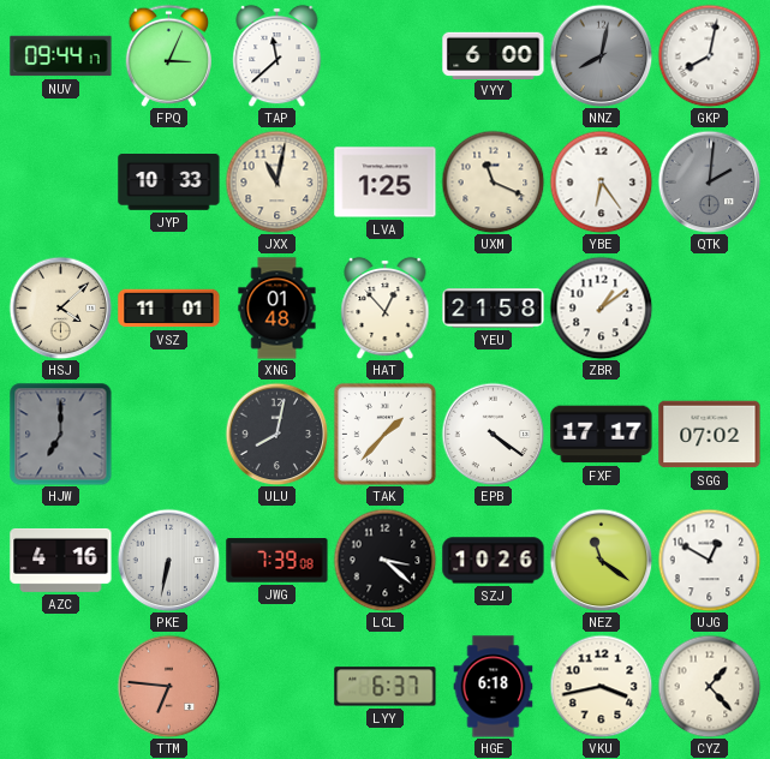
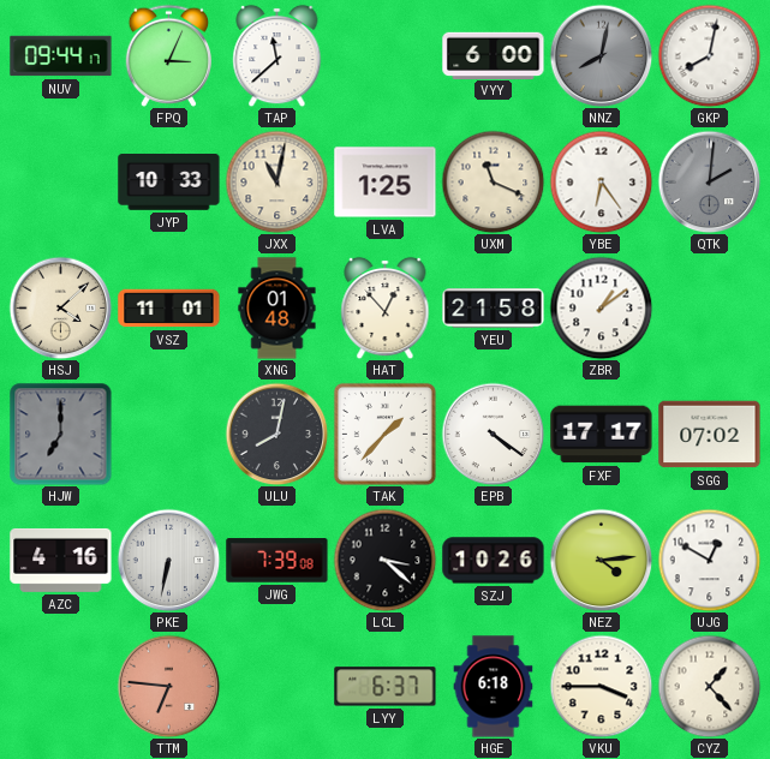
NEZ: 11:21 -> 4:14
VKU: 3:43 -> 3:45
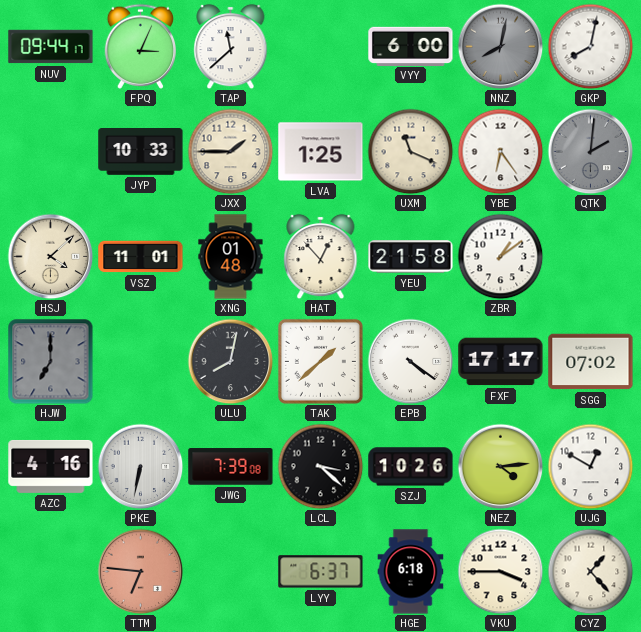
JXX: 11:02 -> 1:45
TAK: 1:37 -> 1:38
